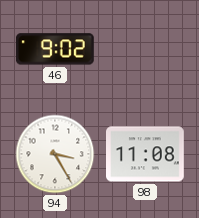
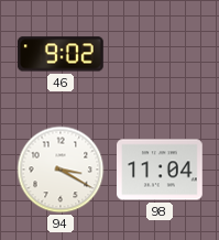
94: 3:25 -> 3:20
98: 11:08 -> 11:04
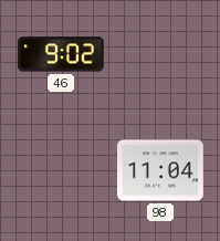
94: 3:20 -> none
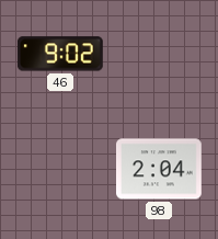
98: 11:04 -> 2:04
